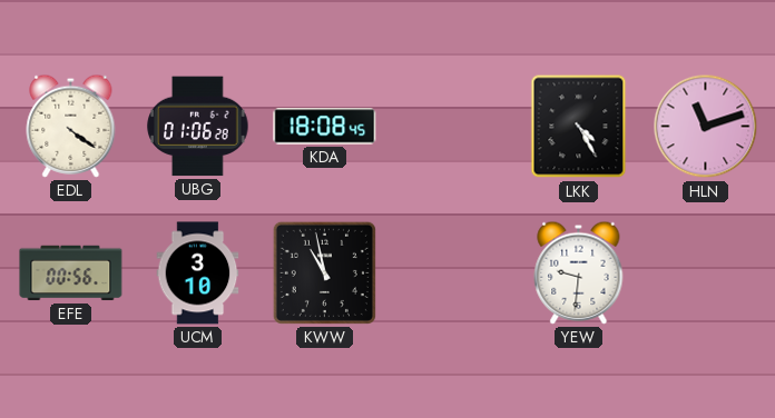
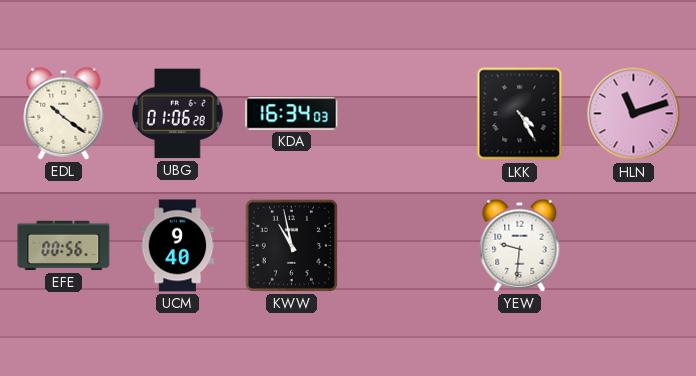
EDL: 4:21 -> 10:21
KDA: 18:08 -> 16:34
UCM: 3:10 -> 9:40
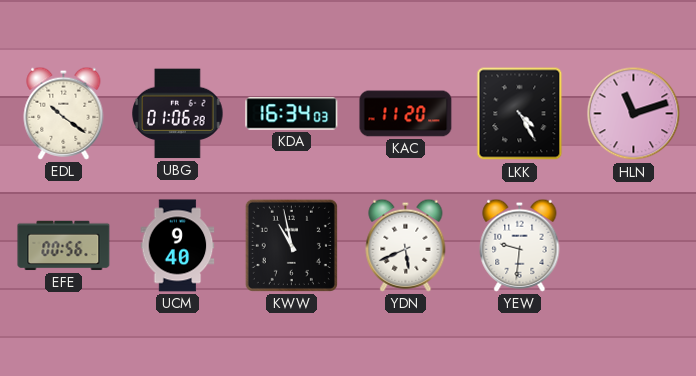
KAC: none -> 11:20
YDN: none -> 5:41
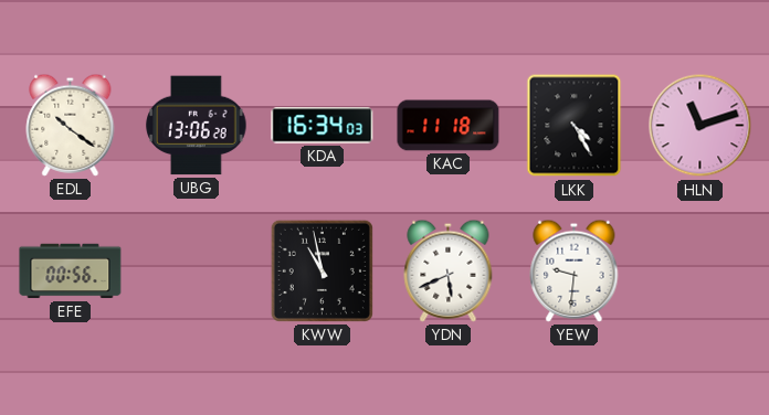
UBG: 01:06 -> 13:06
KAC: 11:20 -> 11:18
UCM: 9:40 -> none
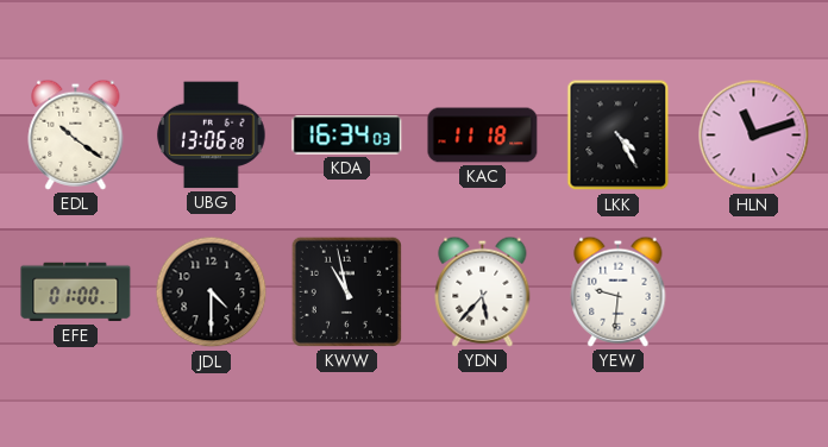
EFE: 00:56 -> 01:00
JDL: none -> 4:30
YDN: 5:41 -> 5:37
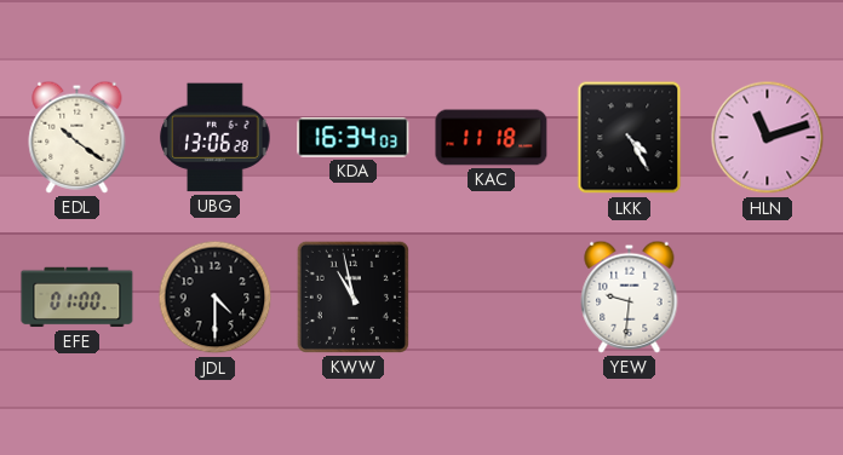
YDN: 5:37 -> none
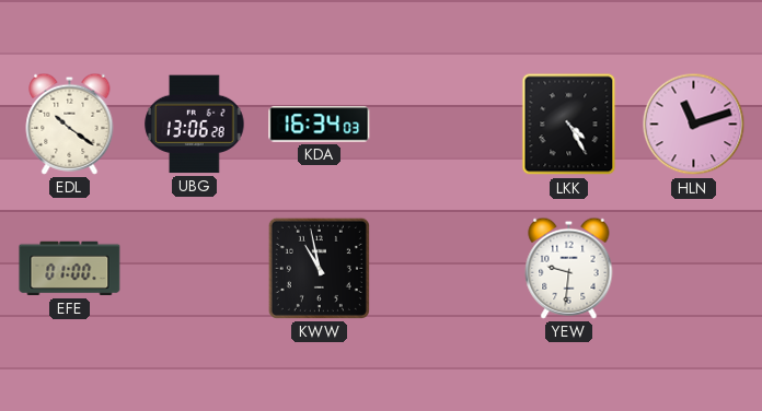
KAC: 11:18 -> none
JDL: 4:30 -> none
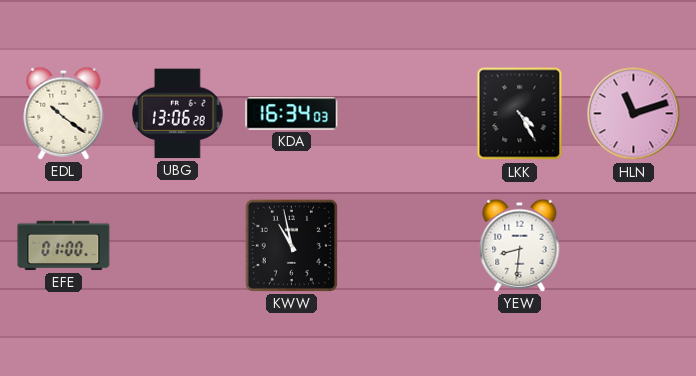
YEW: 9:31 -> 8:31
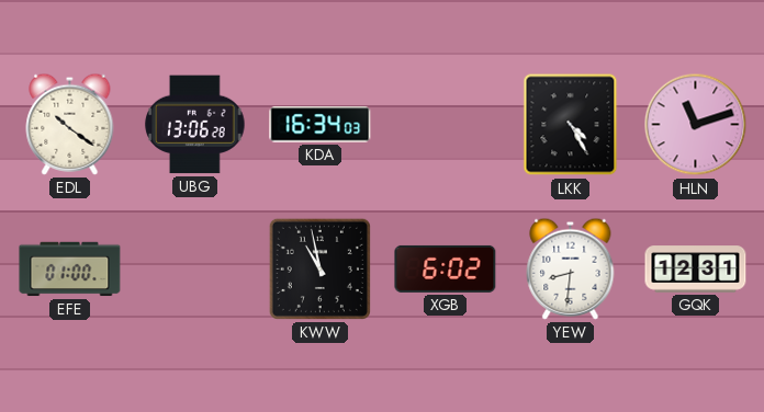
XGB: none -> 6:02
GQK: none -> 12:31
